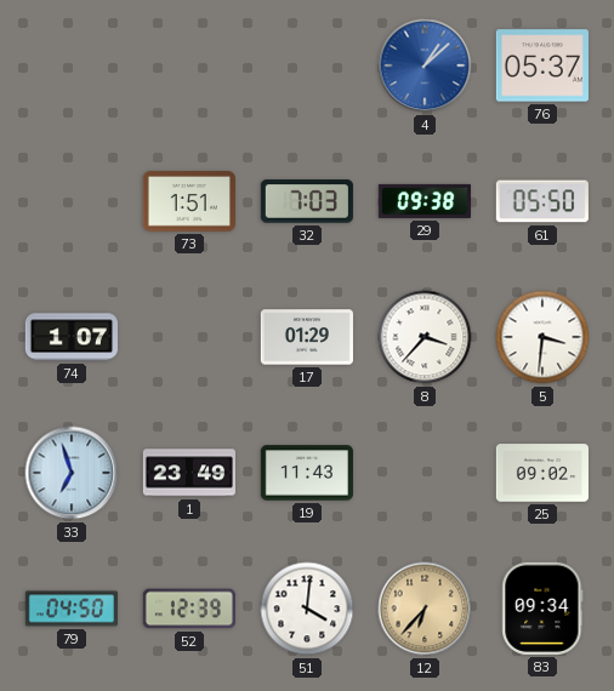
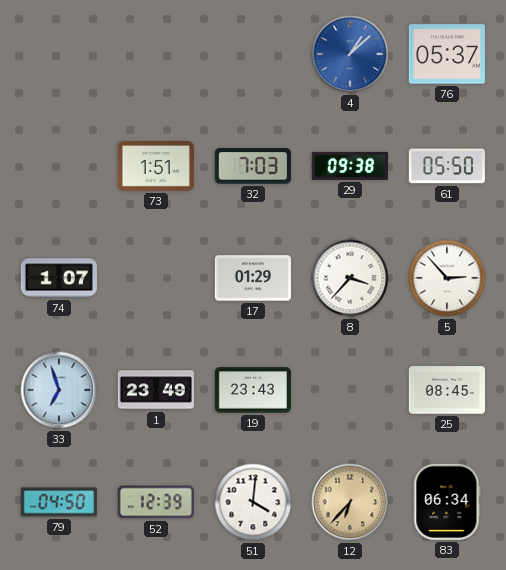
5: 3:31 -> 2:53
19: 11:43 -> 23:43
25: 09:02 -> 08:45
83: 09:34 -> 06:34
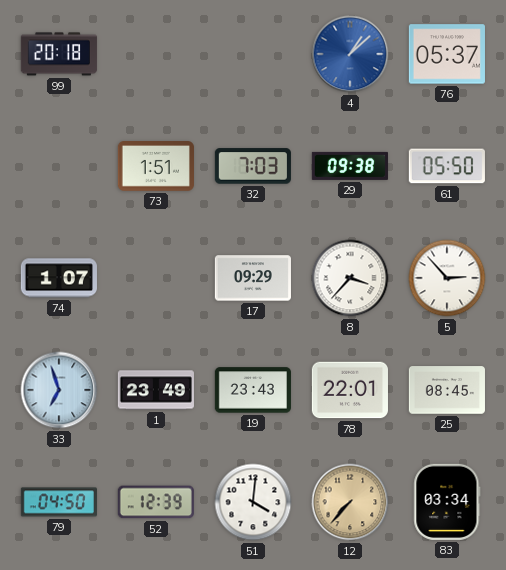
99: none -> 20:18
17: 01:29 -> 09:29
78: none -> 22:01
12: 6:37 -> 7:37
83: 06:34 -> 03:34
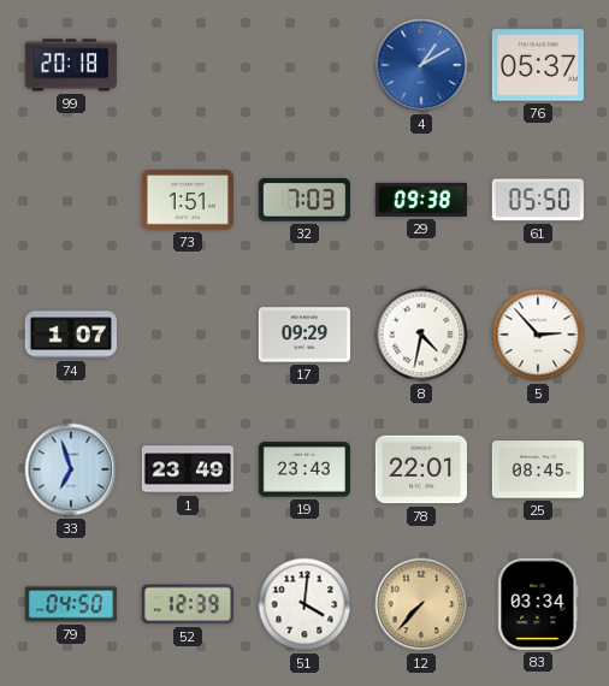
4: 1:08 -> 1:10
8: 3:37 -> 4:32
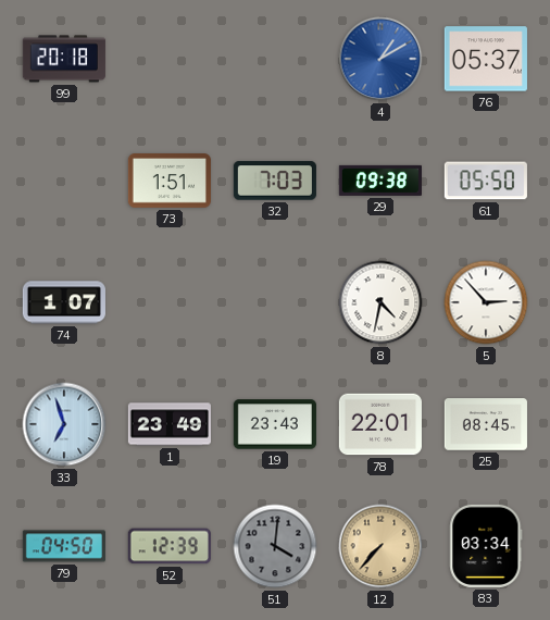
17: 09:29 -> none
51 dial: white -> grey
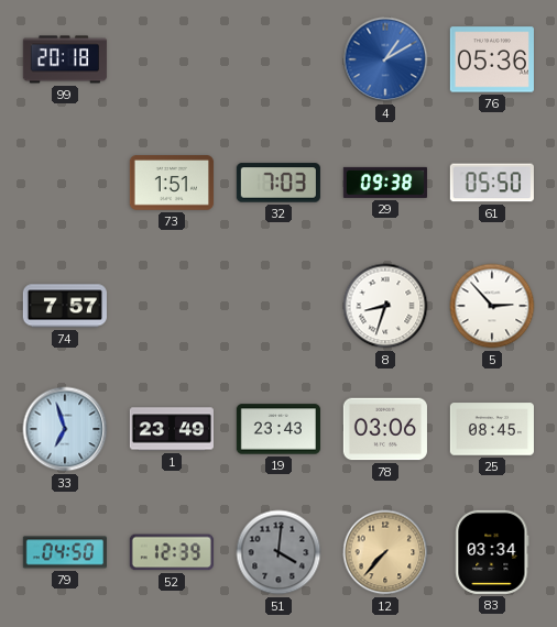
76: 05:37 -> 05:36
74: 1:07 -> 7:57
8: 4:32 -> 8:33
78: 22:01 -> 03:06
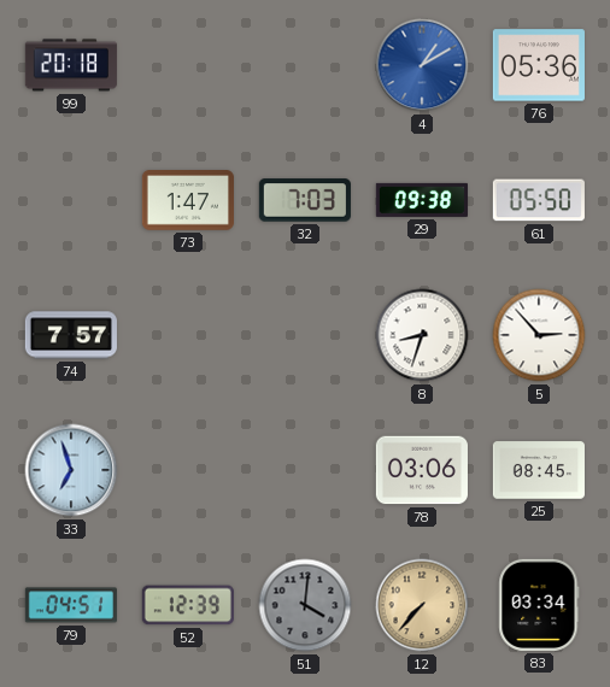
73: 1:51 -> 1:47
1: 23:49 -> none
19: 23:43 -> none
79: 04:50 -> 04:51
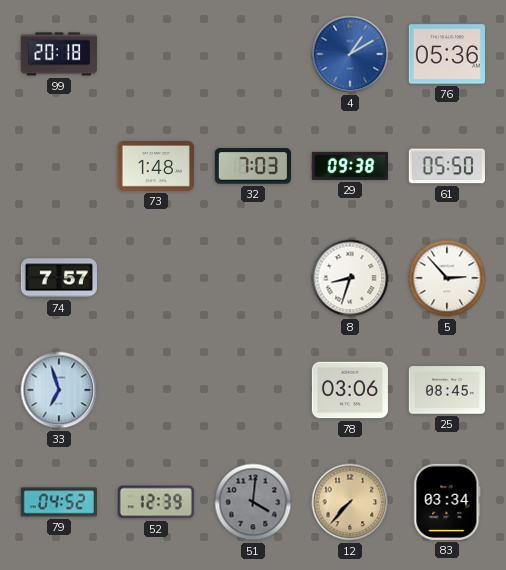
73: 1:47 -> 1:48
79: 04:51 -> 04:52
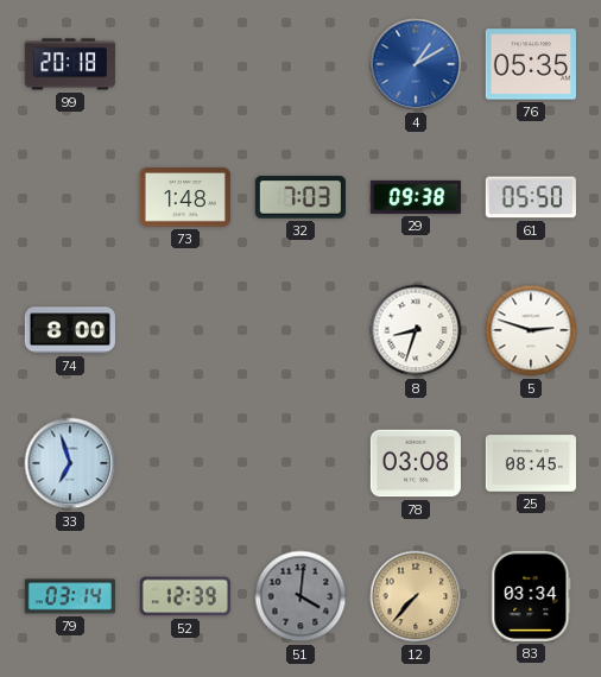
76: 05:36 -> 05:35
74: 7:57 -> 8:00
5: 2:53 -> 2:48
78: 03:06 -> 03:08
79: 04:52 -> 03:14
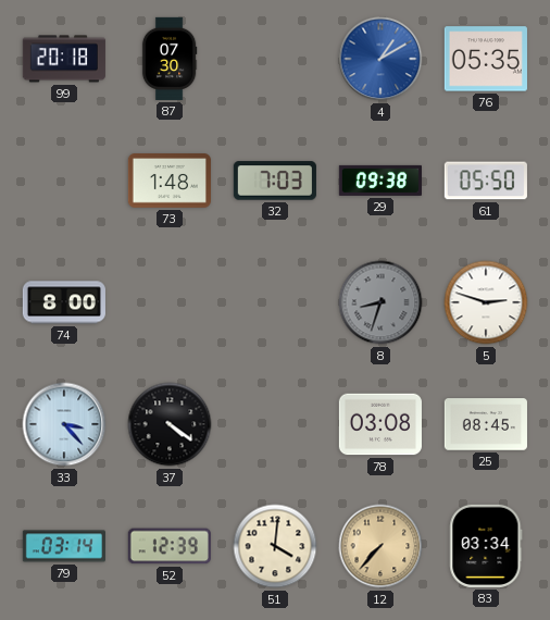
87: none -> 07:30
8 dial: white -> grey
33: 6:57 -> 3:23
37: none -> 4:21
51 dial: grey -> cream
